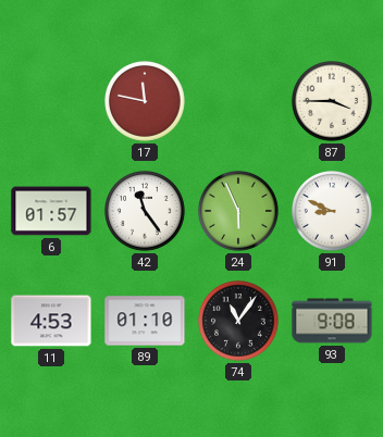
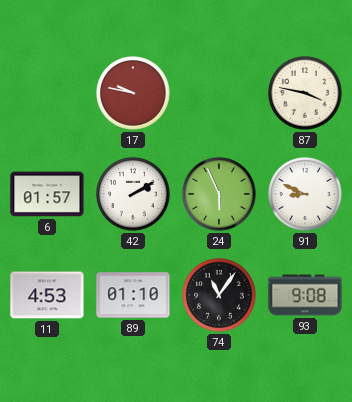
17: 11:47 -> 9:47
87: 3:45 -> 3:47
42: 11:24 -> 2:10
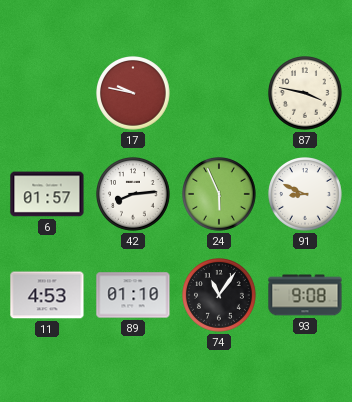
42: 2:10 -> 8:14
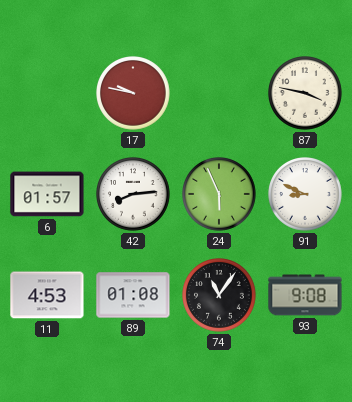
89: 01:10 -> 01:08
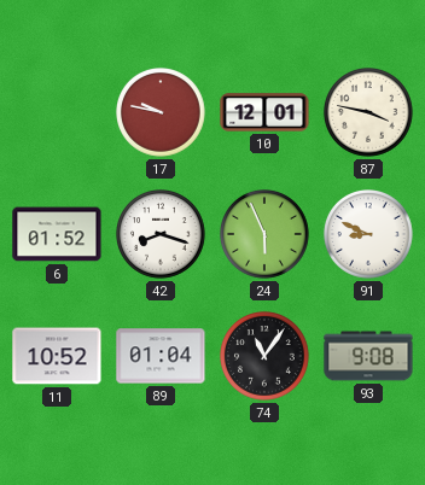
10: none -> 12:01
6: 01:57 -> 01:52
42: 8:14 -> 8:18
11: 4:53 -> 10:52
89: 01:08 -> 01:04
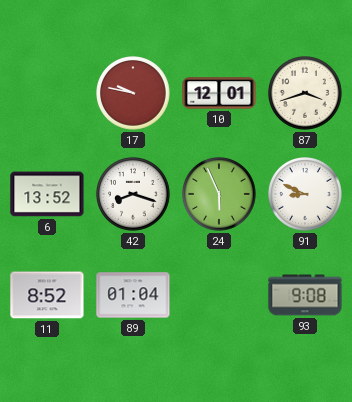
87: 3:47 -> 3:42
6: 01:52 -> 13:52
11: 10:52 -> 8:52
74: 11:06 -> none
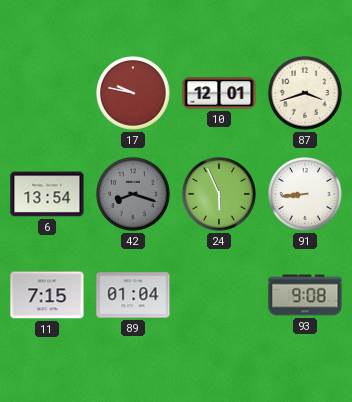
6: 13:52 -> 13:54
42 dial: white -> grey
91: 8:49 -> 8:44
11: 8:52 -> 7:15
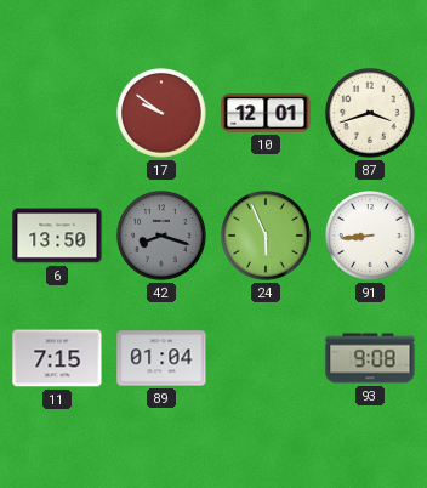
17: 9:47 -> 9:51
6: 13:54 -> 13:50
